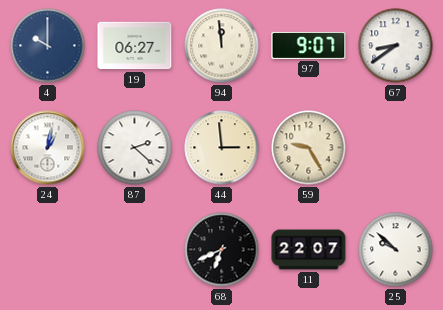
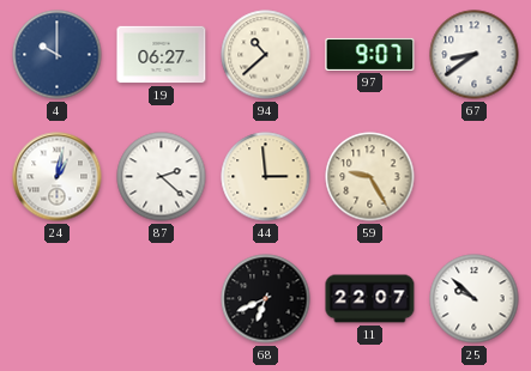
94: 11:59 -> 10:38
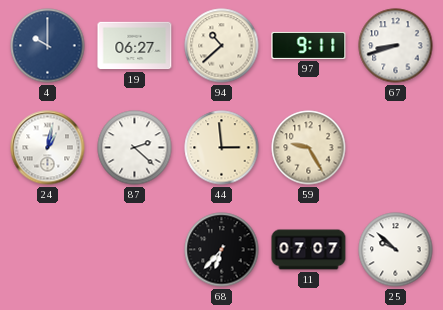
97: 9:07 -> 9:11
67: 8:39 -> 8:42
68: 6:41 -> 6:37
11: 22:07 -> 07:07
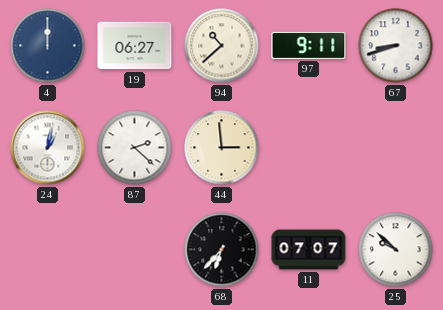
4: 10:00 -> 12:00
59: 9:25 -> none
